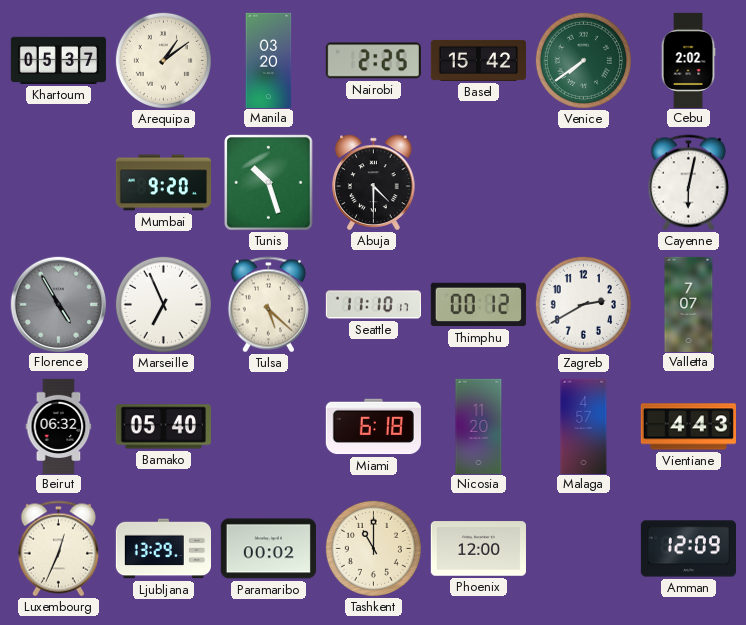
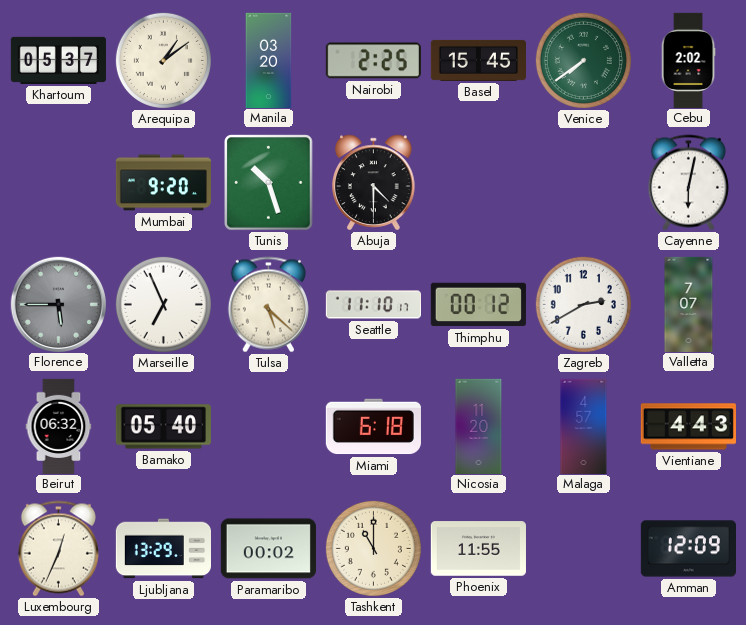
Basel: 15:42 -> 15:45
Florence: 4:55 -> 5:45
Phoenix: 12:00 -> 11:55
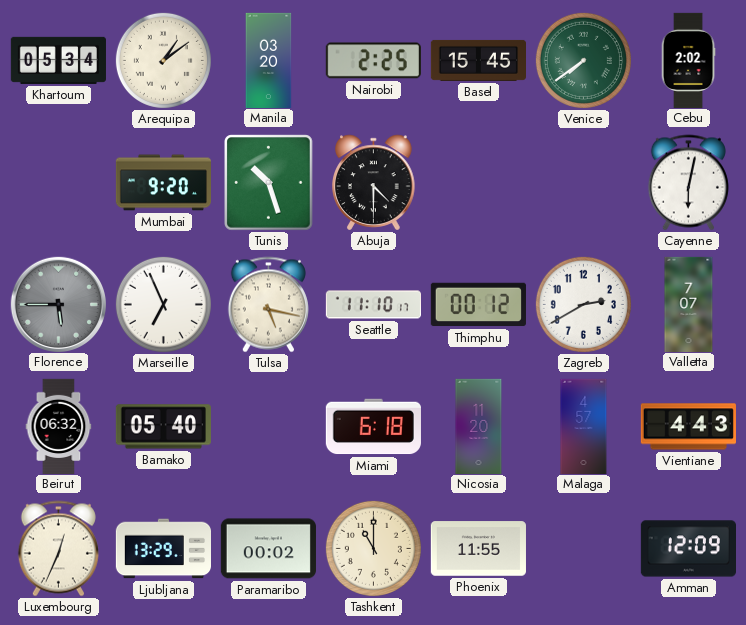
Khartoum: 05:37 -> 05:34
Tulsa: 5:22 -> 5:17
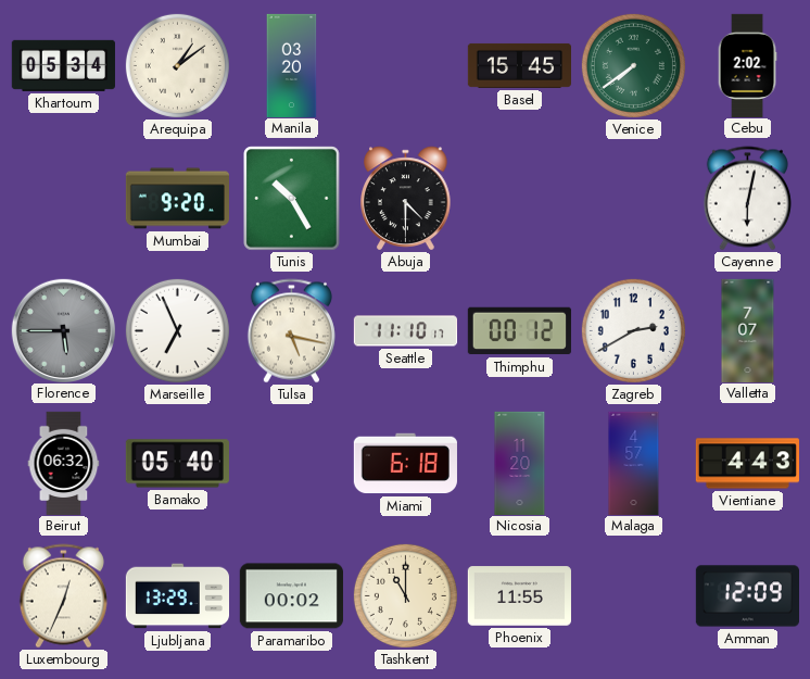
Nairobi: 2:25 -> none
Tunis: 10:27 -> 10:25
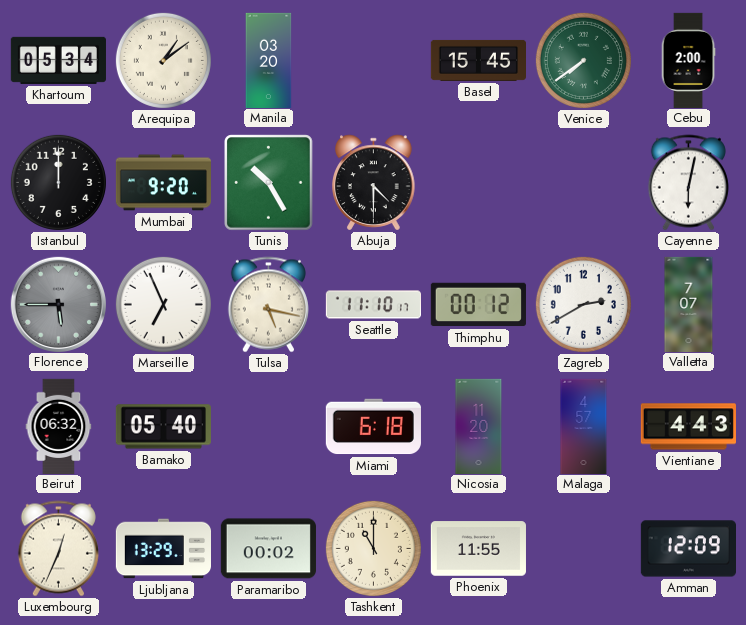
Cebu: 2:02 -> 2:00
Istanbul: none -> 12:00
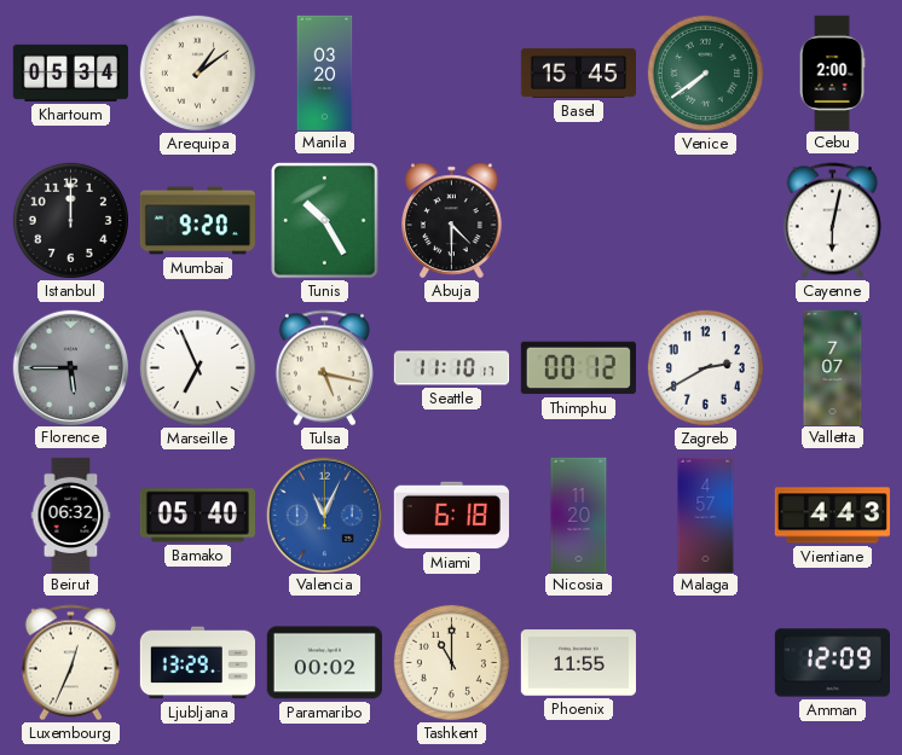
Valencia: none -> 11:04
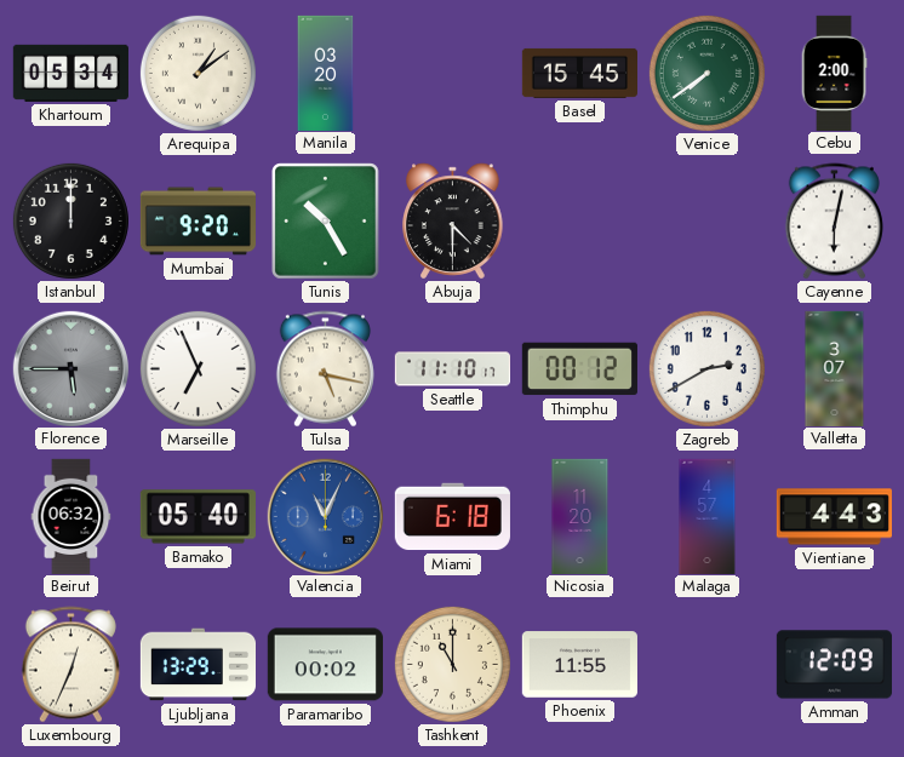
Valletta: 7:07 -> 3:07
